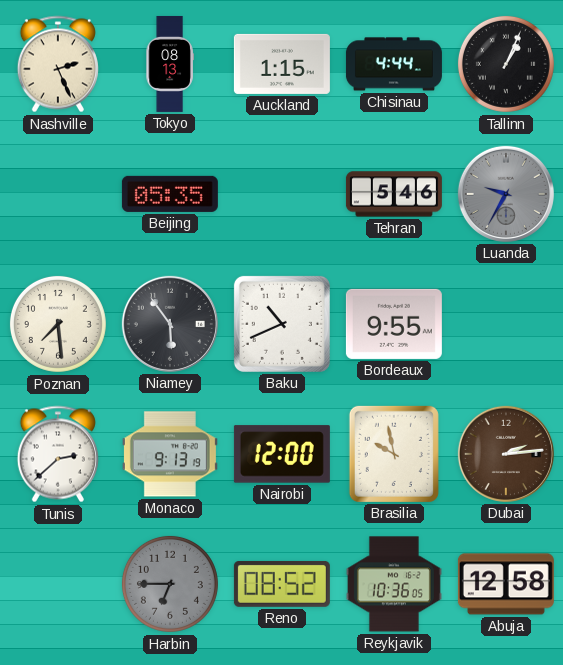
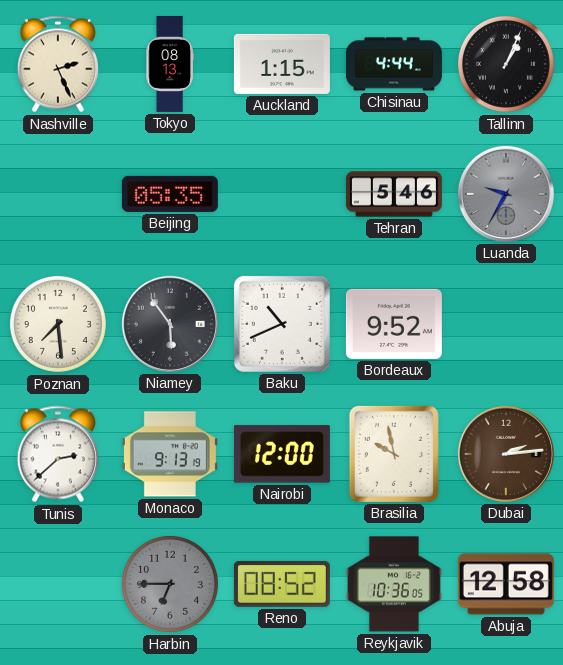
Bordeaux: 9:55 -> 9:52
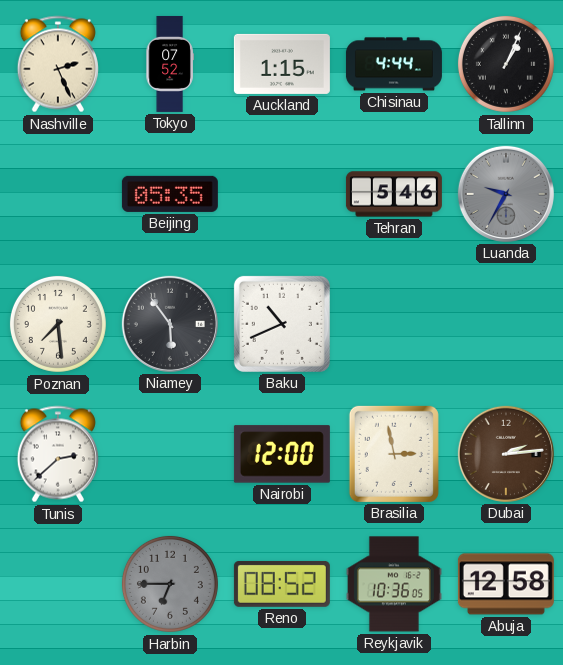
Tokyo: 08:13 -> 07:52
Bordeaux: 9:52 -> none
Monaco: 9:13 -> none
Brasilia: 9:58 -> 2:58
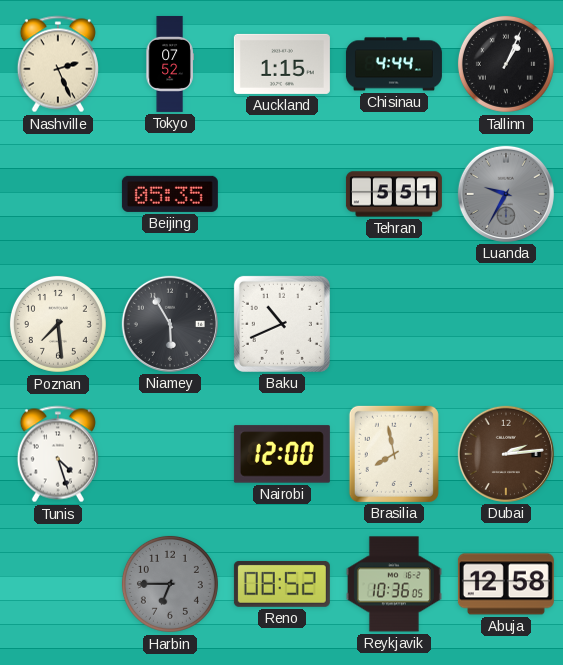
Tehran: 5:46 -> 5:51
Niamey: 5:54 -> 5:55
Tunis: 2:38 -> 4:27
Brasilia: 2:58 -> 7:58
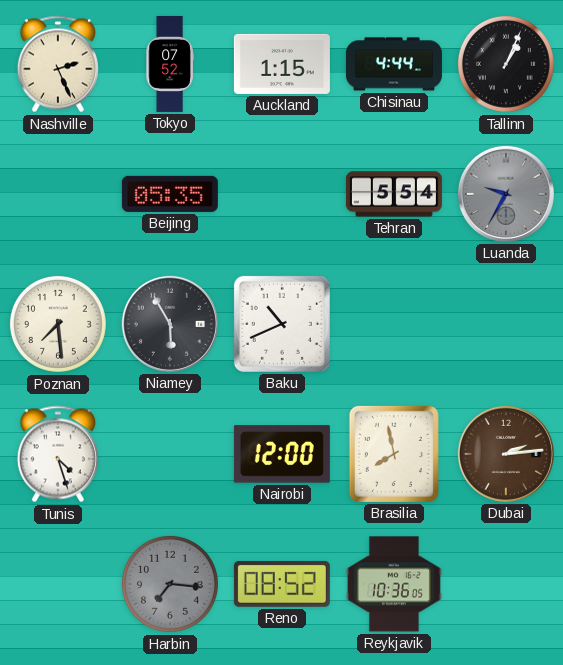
Tehran: 5:51 -> 5:54
Harbin: 6:45 -> 7:16
Abuja: 12:58 -> none
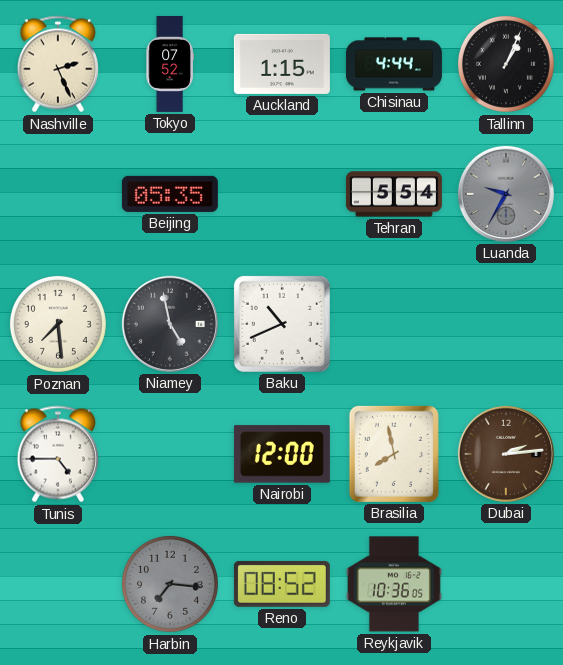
Niamey: 5:55 -> 4:58
Tunis: 4:27 -> 4:45
